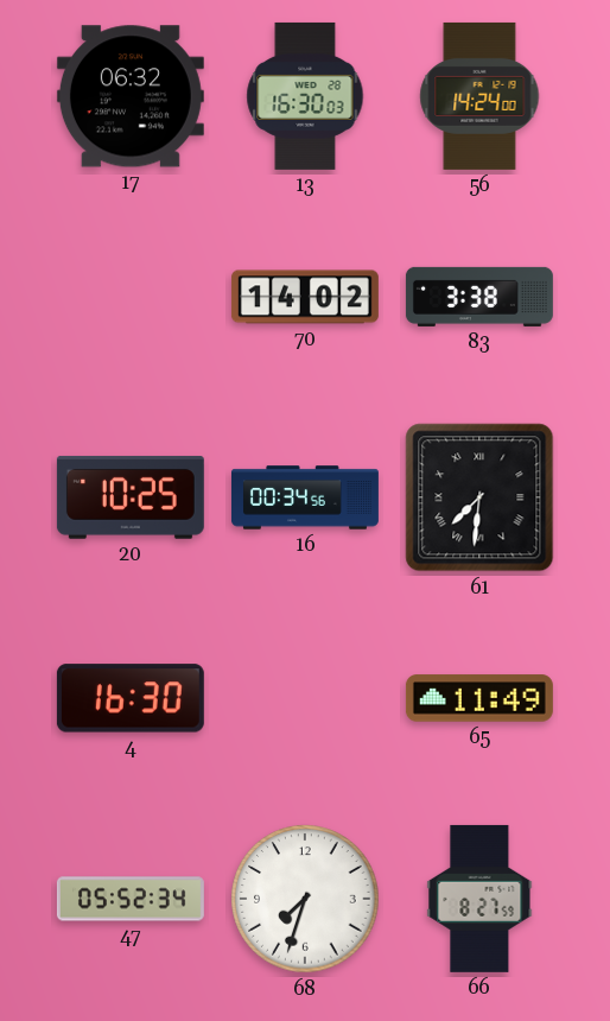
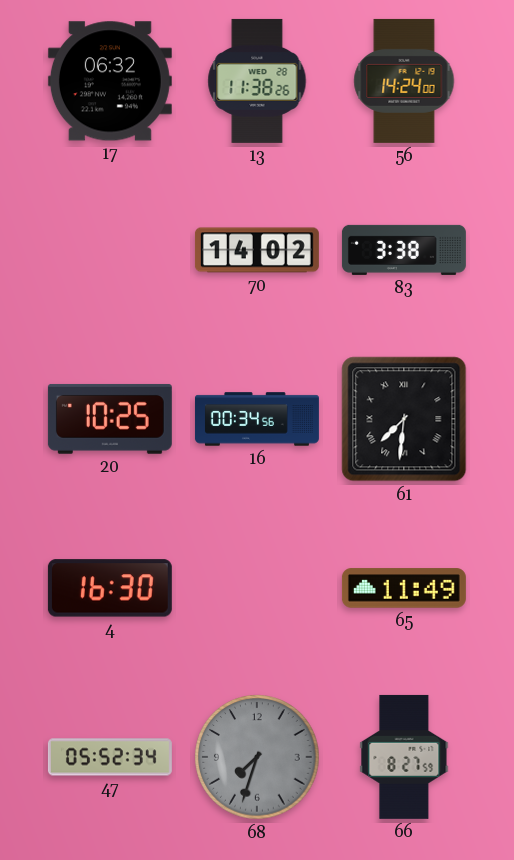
13: 16:30 -> 11:38
68 dial: white -> grey
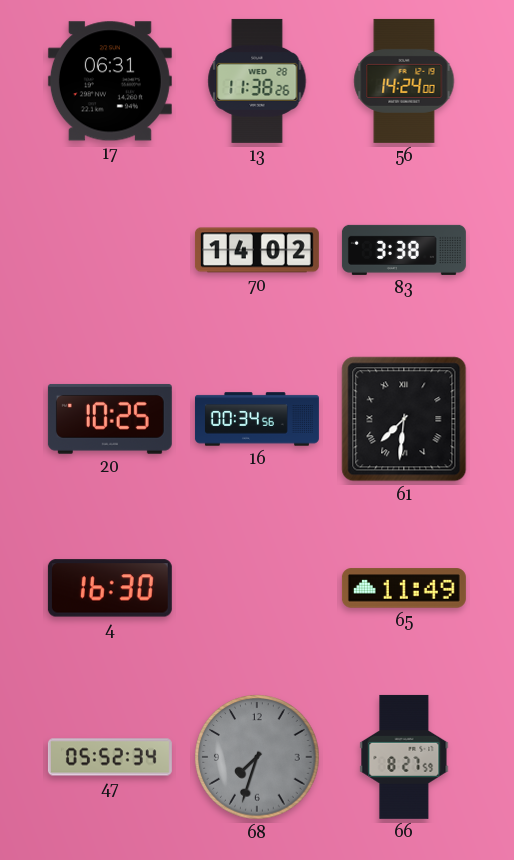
17: 06:32 -> 06:31
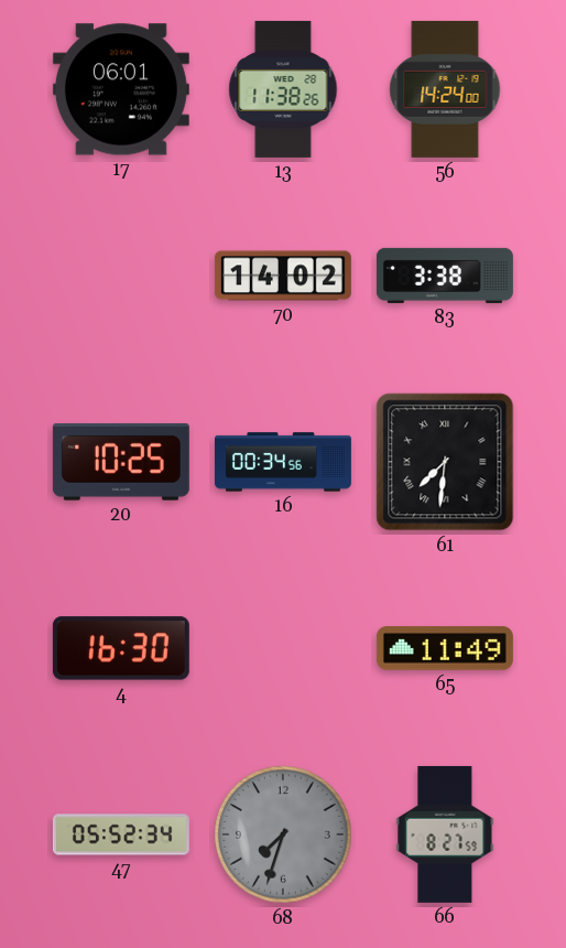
17: 06:31 -> 06:01
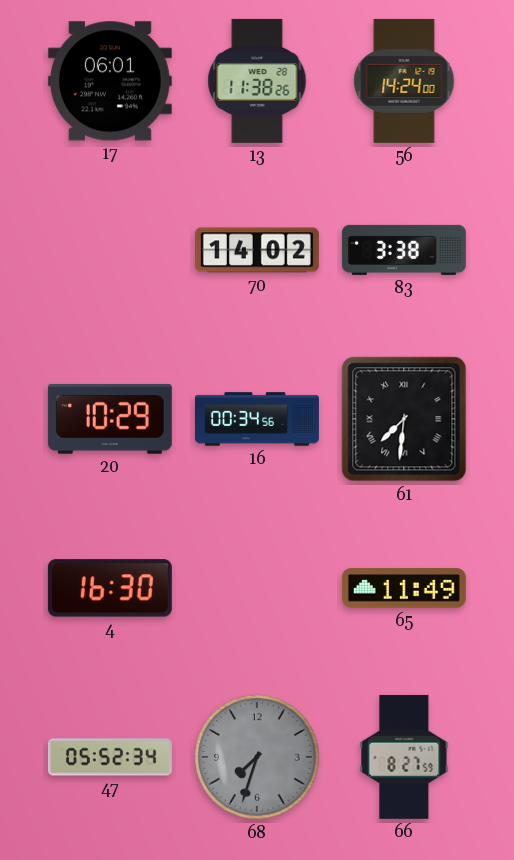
20: 10:25 -> 10:29
